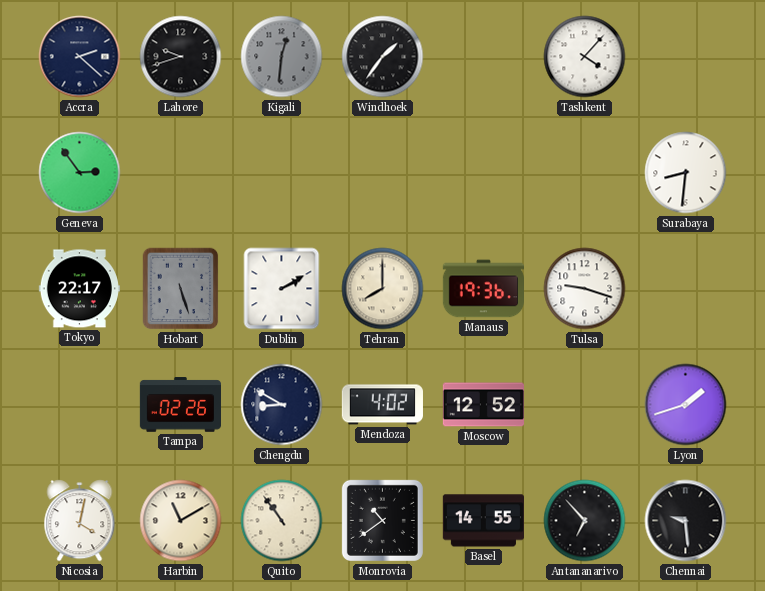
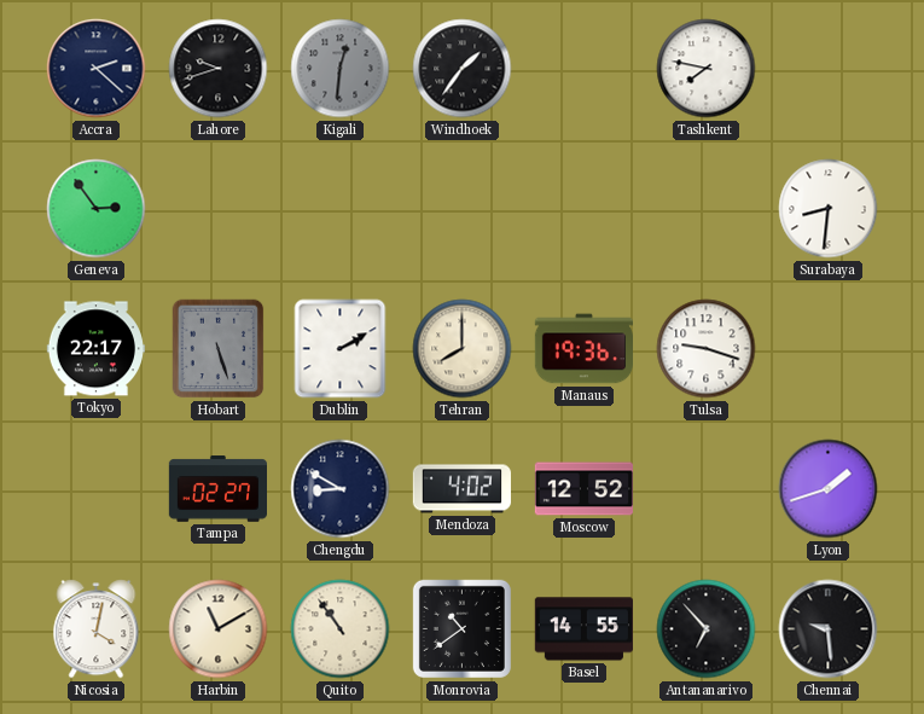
Tashkent: 4:07 -> 7:47
Tampa: 02:26 -> 02:27
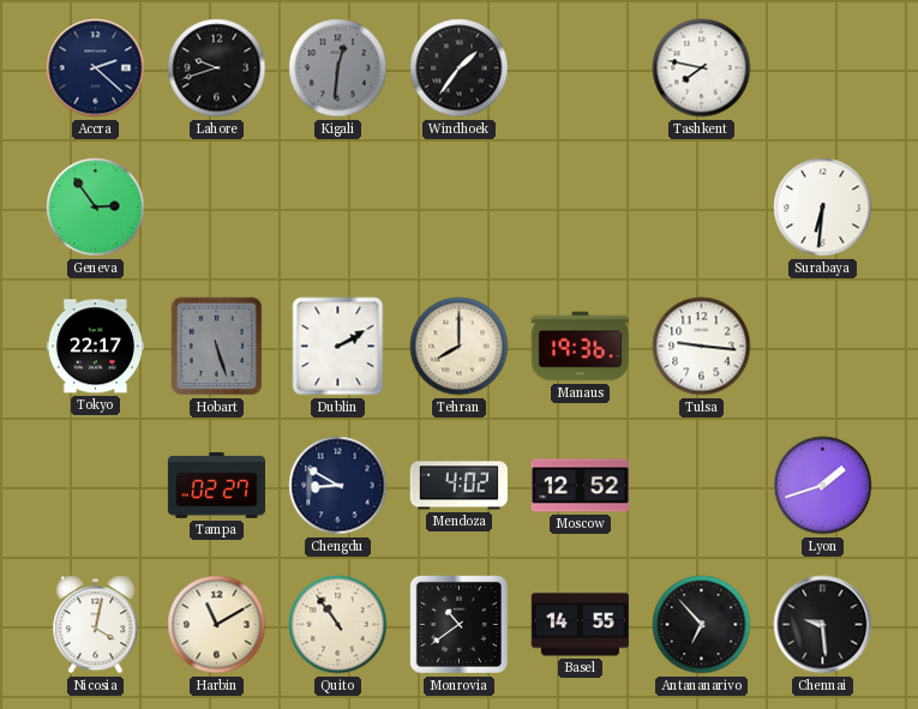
Surabaya: 8:31 -> 6:31
Tulsa: 9:18 -> 9:16
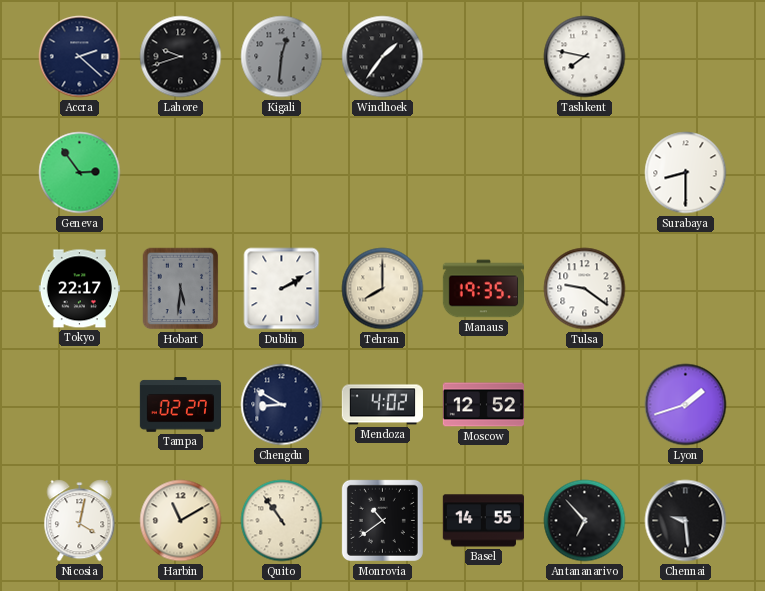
Surabaya: 6:31 -> 8:30
Hobart: 5:27 -> 5:31
Manaus: 19:36 -> 19:35
Tulsa: 9:16 -> 9:21
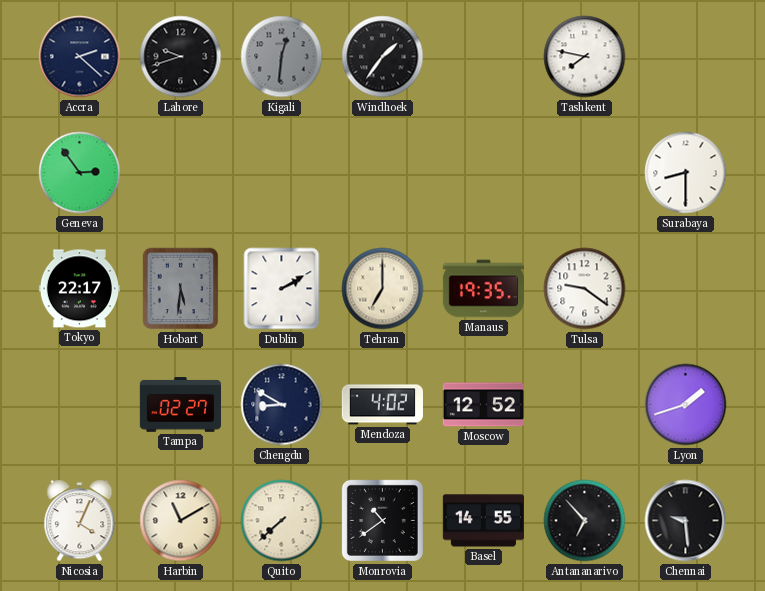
Tehran: 8:00 -> 7:00
Nicosia: 4:02 -> 4:04
Quito: 10:54 -> 7:38
